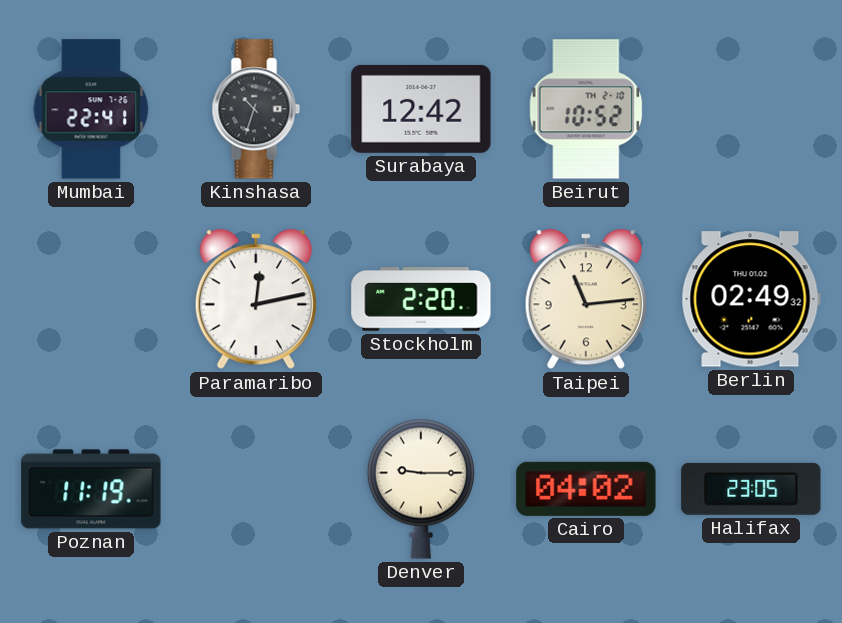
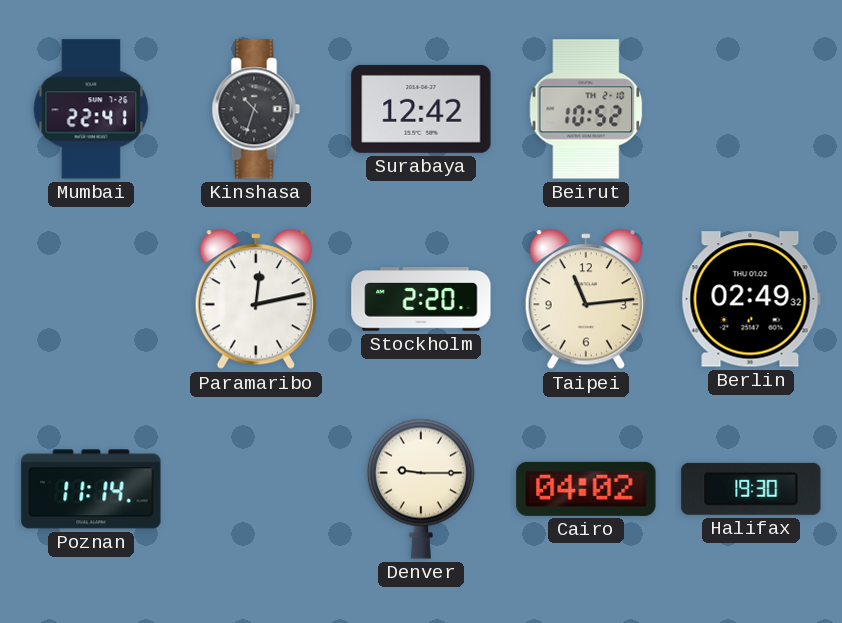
Poznan: 11:19 -> 11:14
Halifax: 23:05 -> 19:30
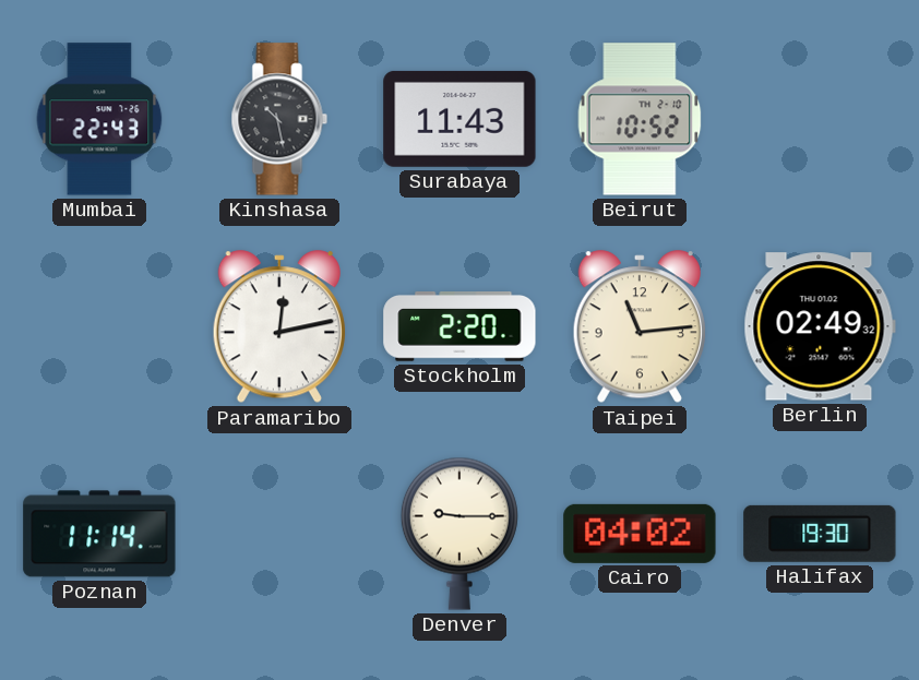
Mumbai: 22:41 -> 22:43
Kinshasa: 10:33 -> 10:28
Surabaya: 12:42 -> 11:43
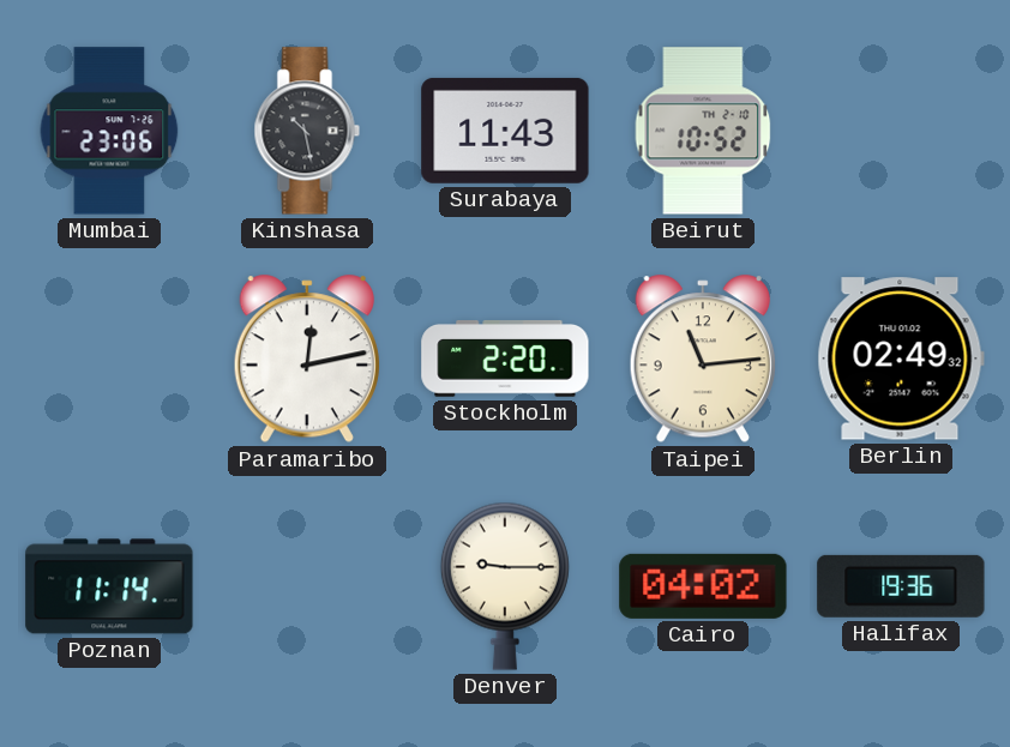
Mumbai: 22:43 -> 23:06
Halifax: 19:30 -> 19:36
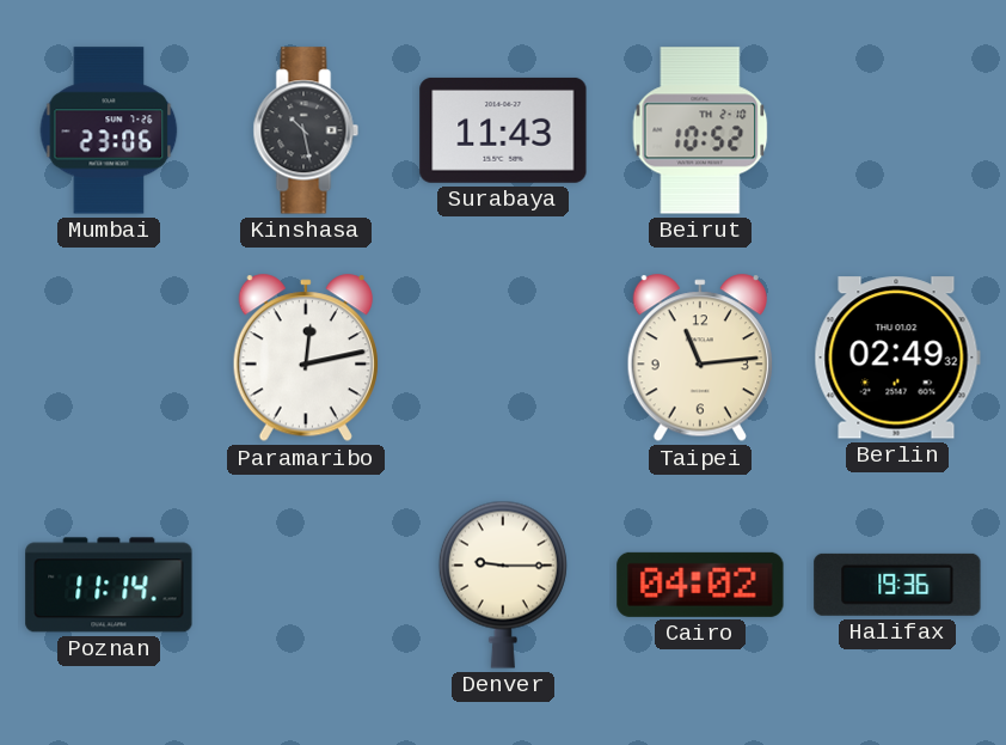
Stockholm: 2:20 -> none
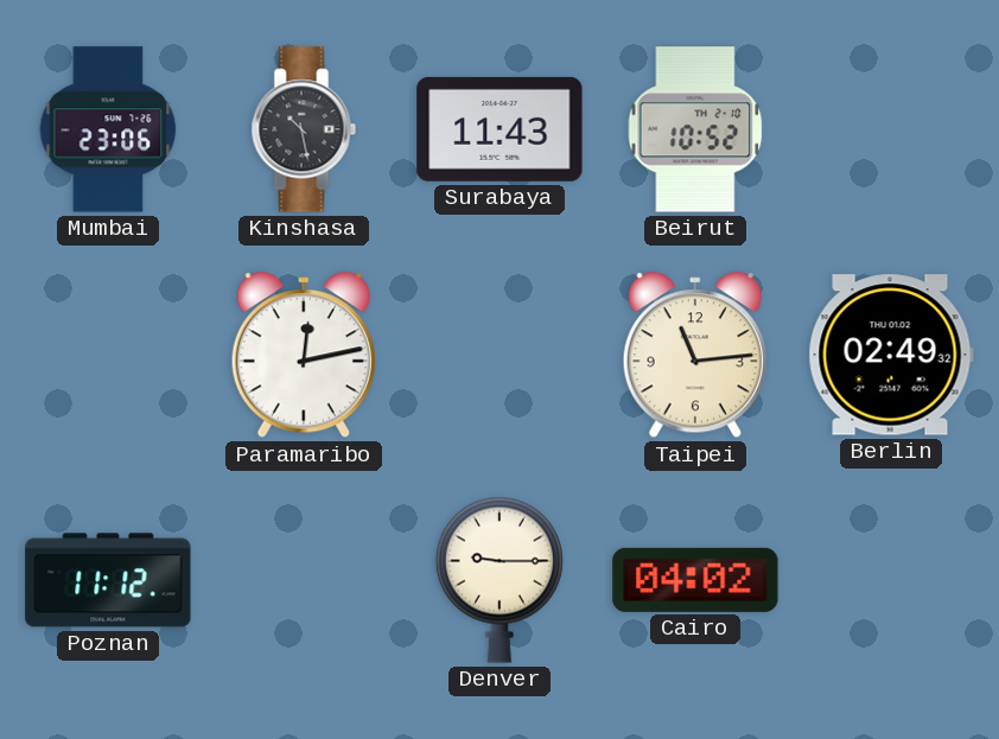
Poznan: 11:14 -> 11:12
Halifax: 19:36 -> none
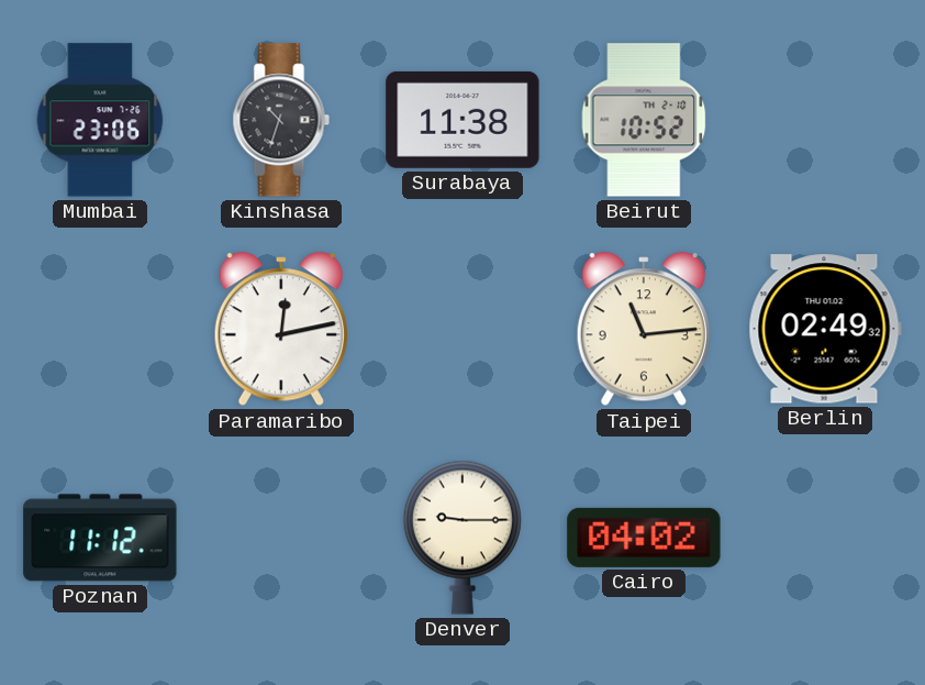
Kinshasa: 10:28 -> 10:33
Surabaya: 11:43 -> 11:38
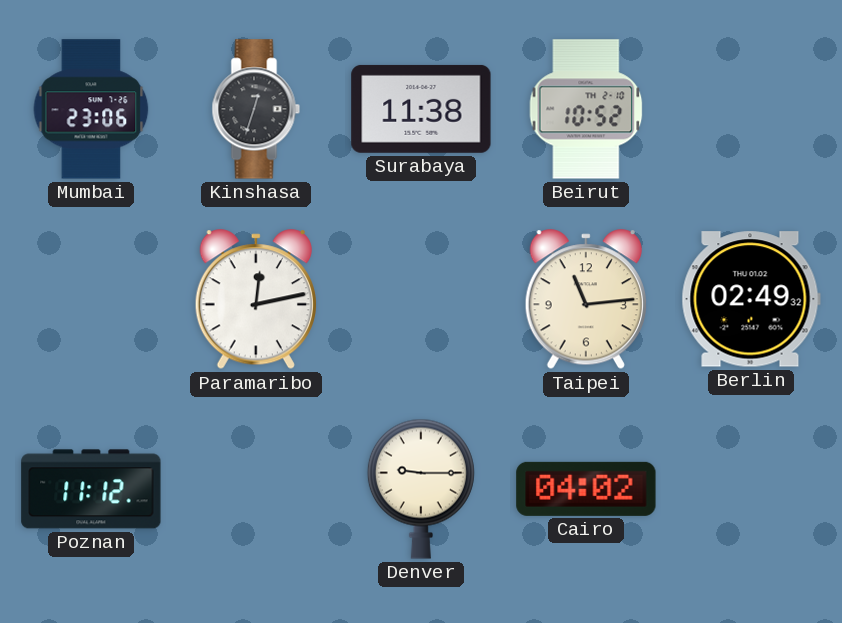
Kinshasa: 10:33 -> 12:33
